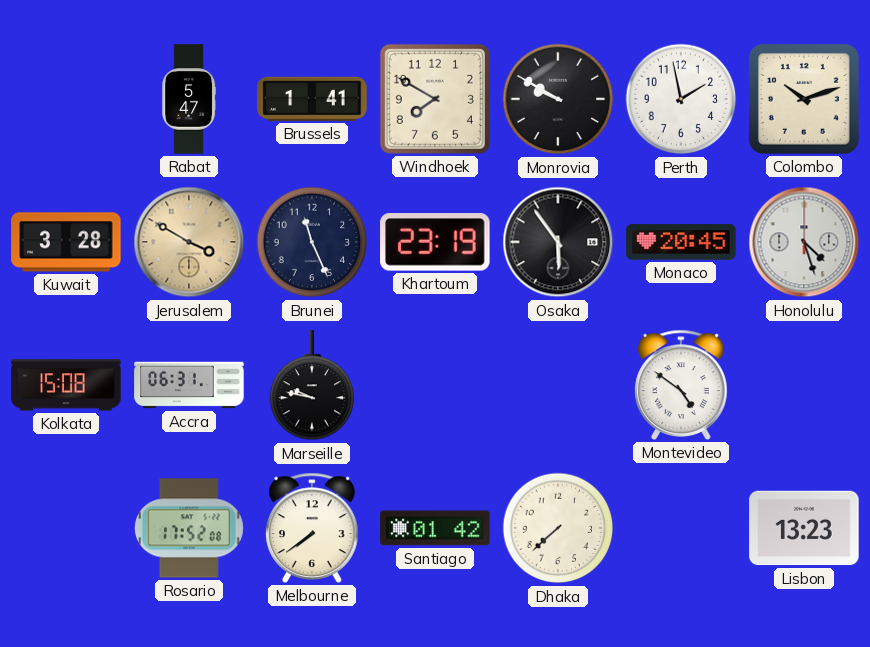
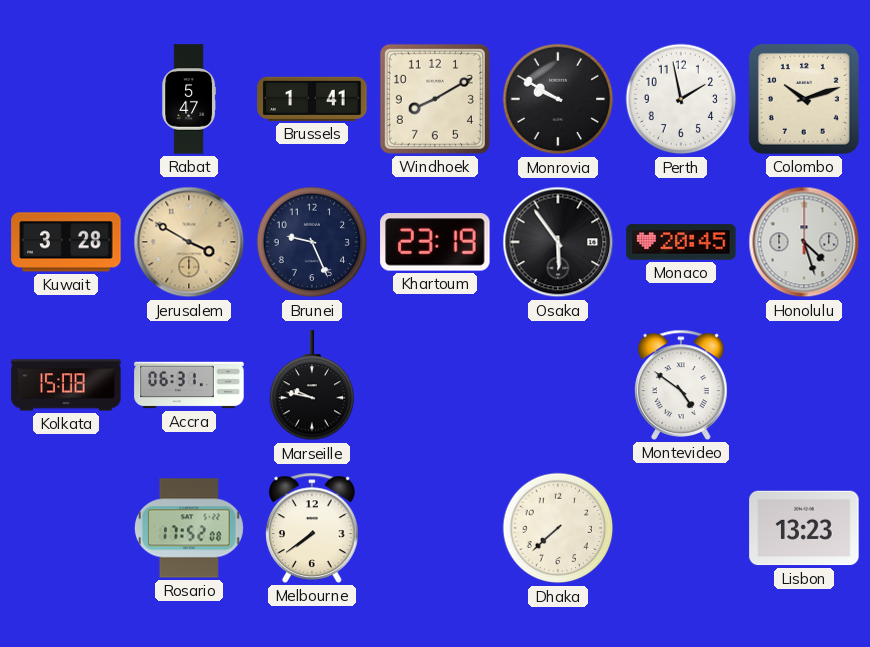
Windhoek: 7:50 -> 8:10
Brunei: 11:26 -> 9:26
Santiago: 01:42 -> none
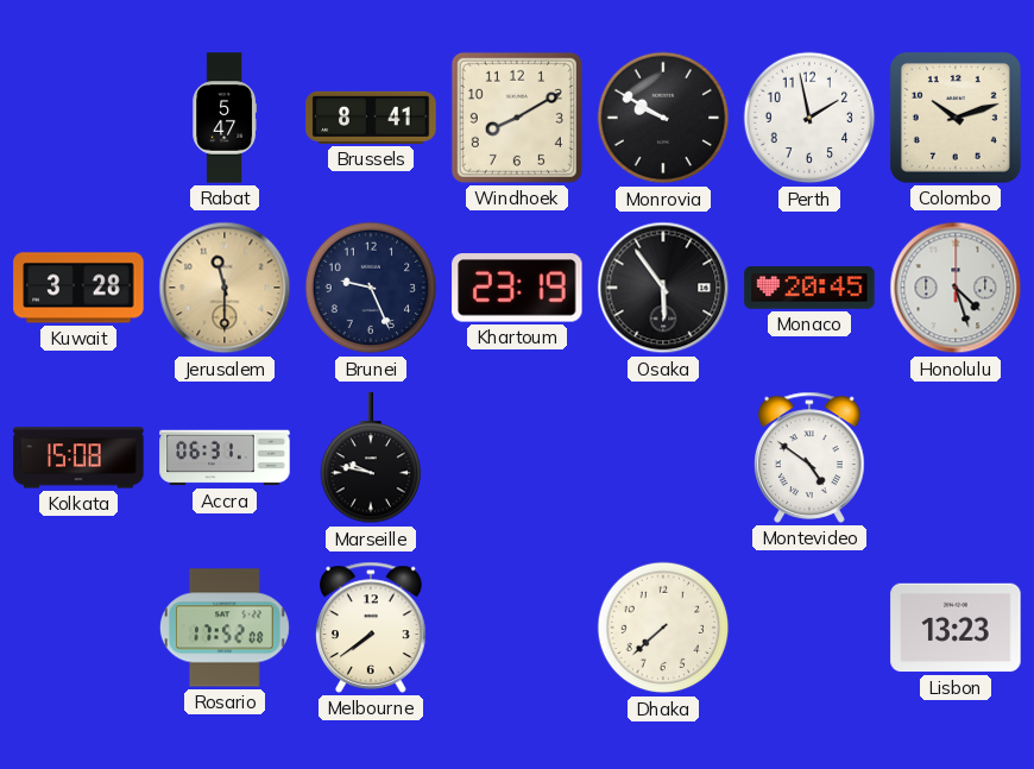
Brussels: 1:41 -> 8:41
Jerusalem: 3:50 -> 11:30
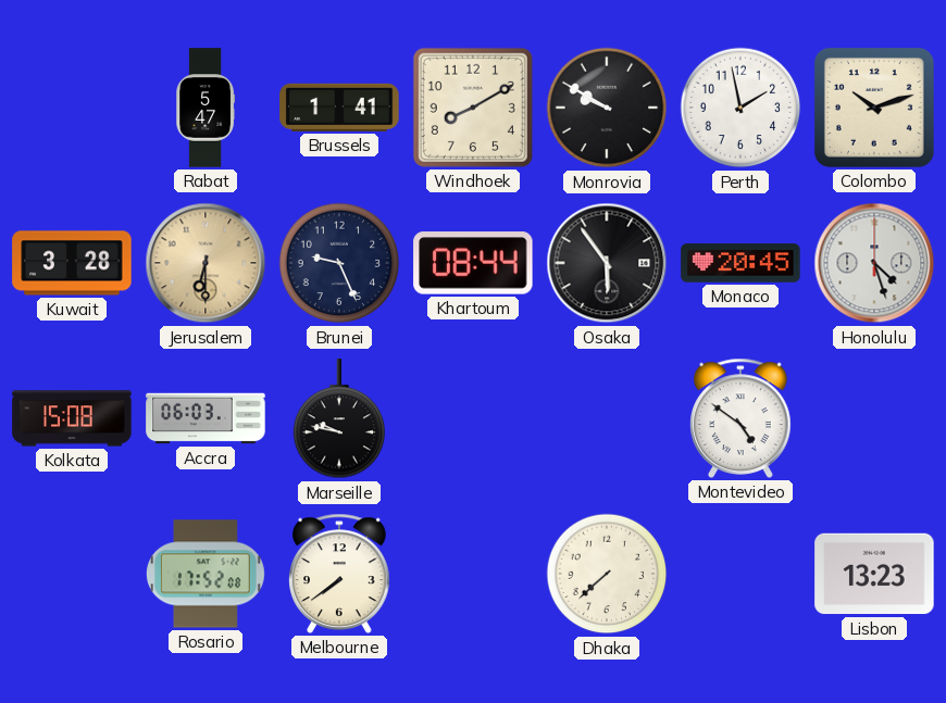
Brussels: 8:41 -> 1:41
Jerusalem: 11:30 -> 6:30
Khartoum: 23:19 -> 08:44
Accra: 06:31 -> 06:03
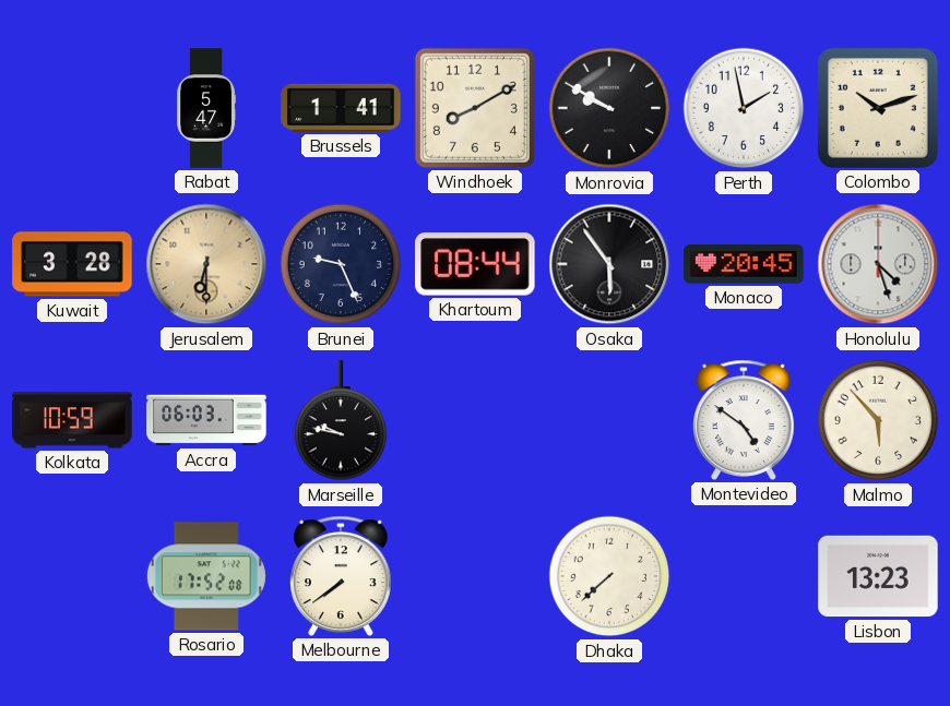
Kolkata: 15:08 -> 10:59
Malmo: none -> 5:53
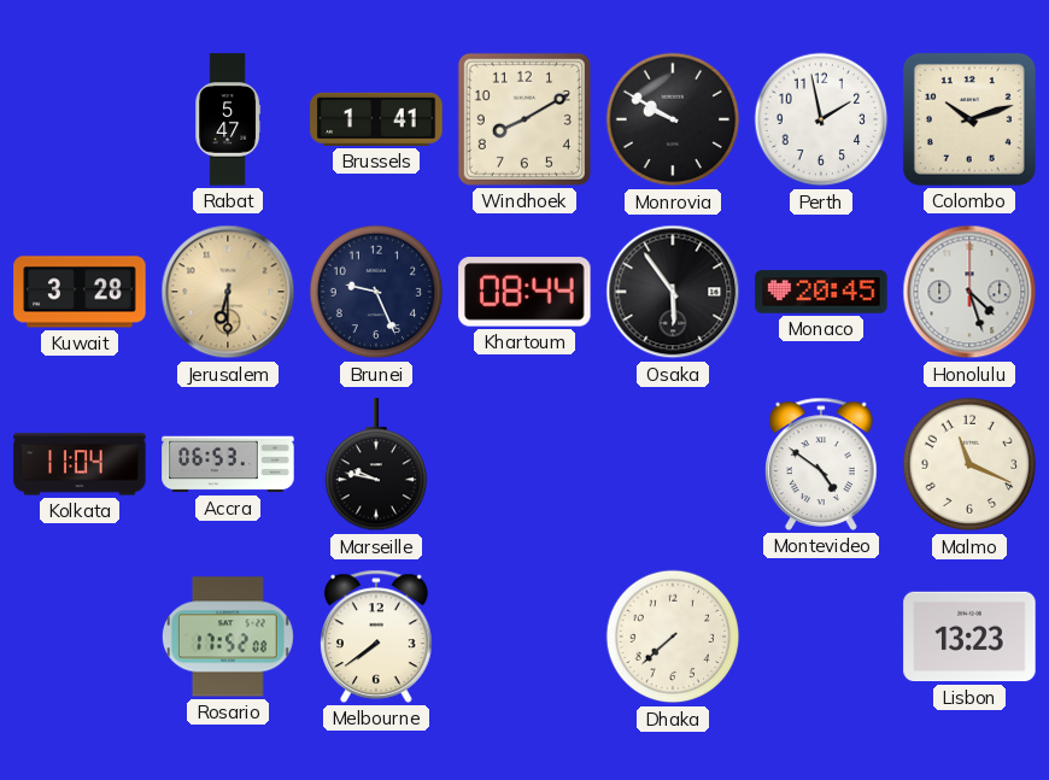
Kolkata: 10:59 -> 11:04
Accra: 06:03 -> 06:53
Malmo: 5:53 -> 11:19
